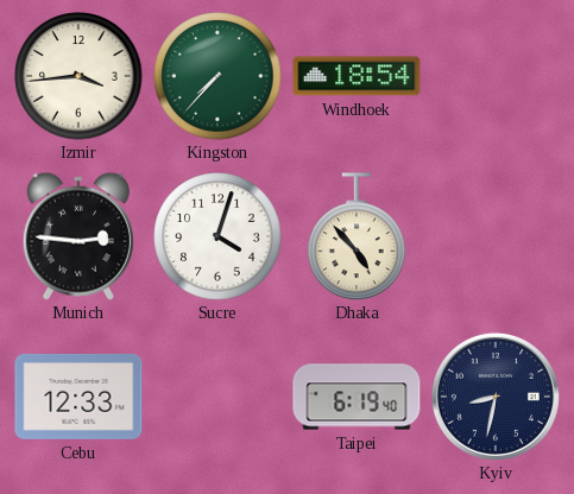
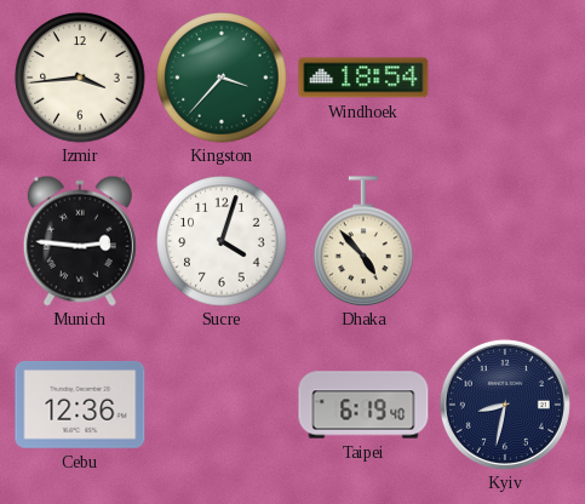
Kingston: 7:37 -> 3:37
Cebu: 12:33 -> 12:36
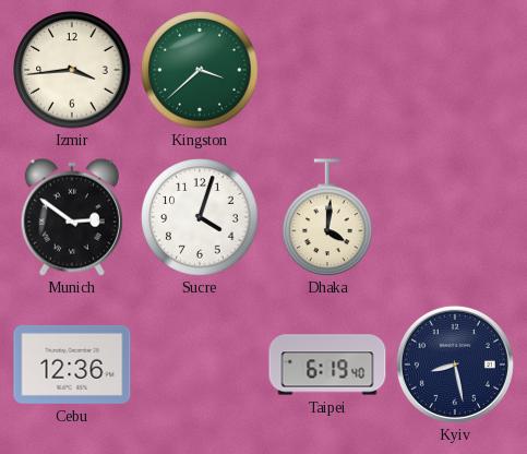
Kingston: 3:37 -> 3:38
Windhoek: 18:54 -> none
Munich: 2:46 -> 2:51
Dhaka: 4:53 -> 4:01
Kyiv: 8:32 -> 8:28
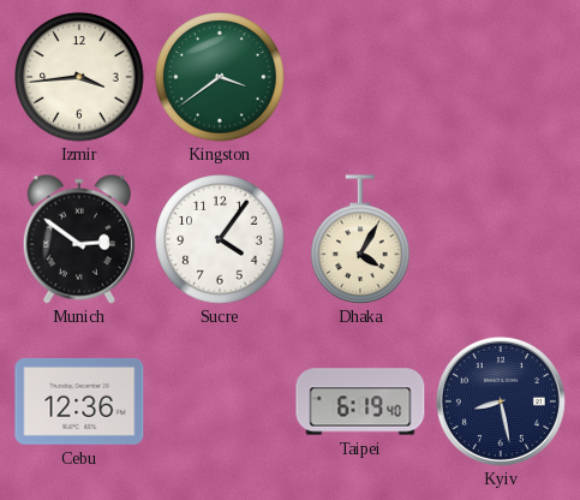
Kingston: 3:38 -> 3:39
Sucre: 4:03 -> 4:06
Dhaka: 4:01 -> 4:05
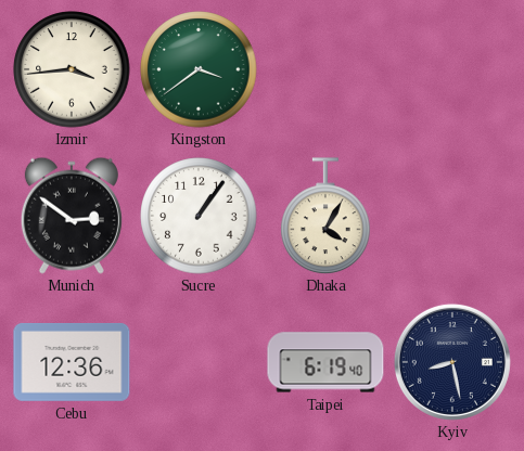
Sucre: 4:06 -> 1:06
